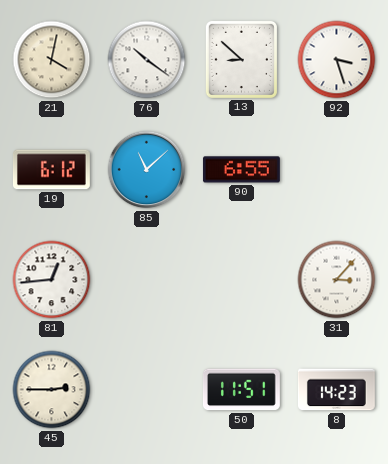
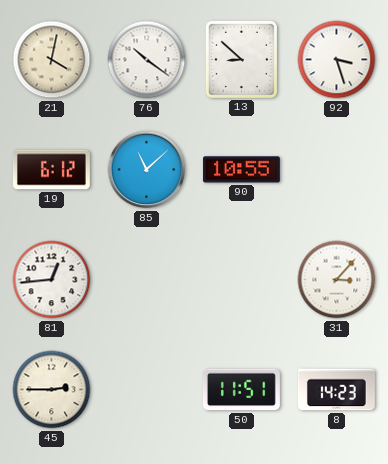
90: 6:55 -> 10:55
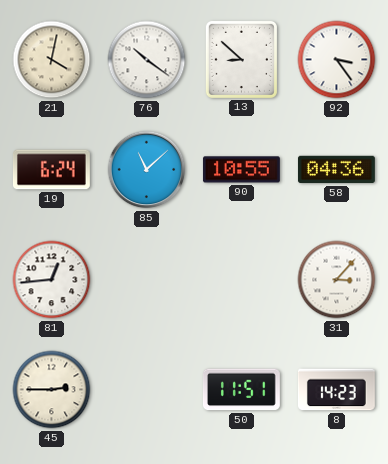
92: 3:27 -> 3:24
19: 6:12 -> 6:24
58: none -> 04:36
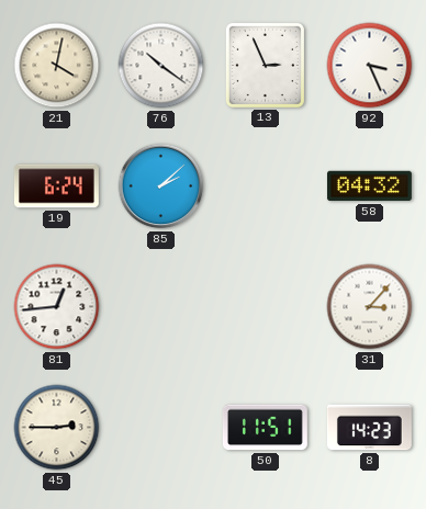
13: 8:52 -> 2:56
92: 3:24 -> 3:26
85: 11:08 -> 2:08
90: 10:55 -> none
58: 04:36 -> 04:32
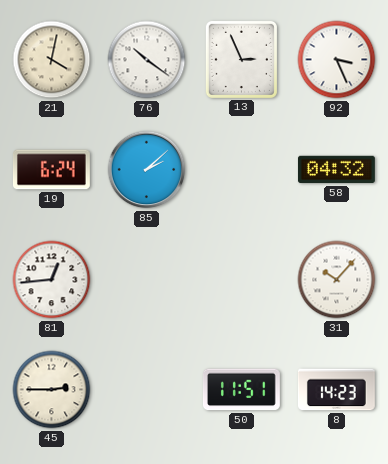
31: 3:07 -> 10:07
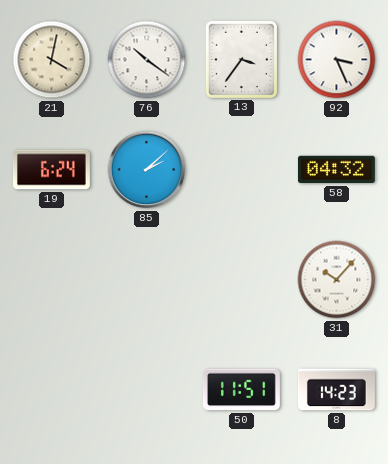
13: 2:56 -> 3:36
81: 12:44 -> none
45: 2:45 -> none
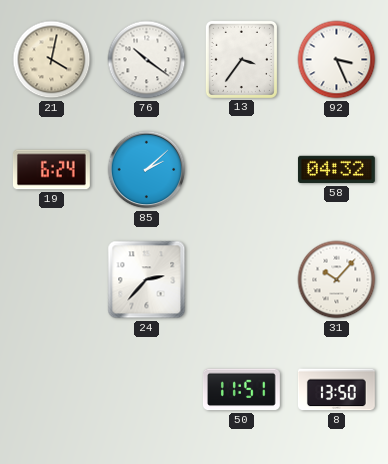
24: none -> 2:37
8: 14:23 -> 13:50
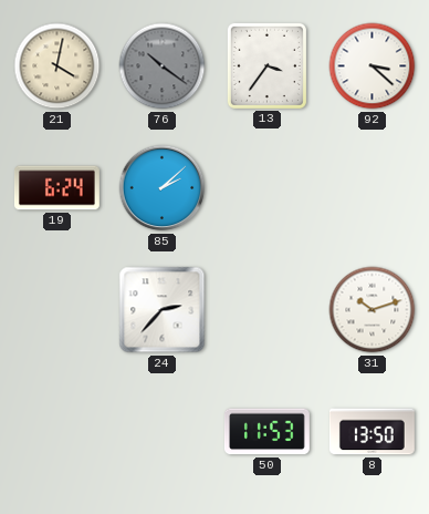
76 dial: white -> grey
92: 3:26 -> 3:22
58: 04:32 -> none
31: 10:07 -> 10:12
50: 11:51 -> 11:53
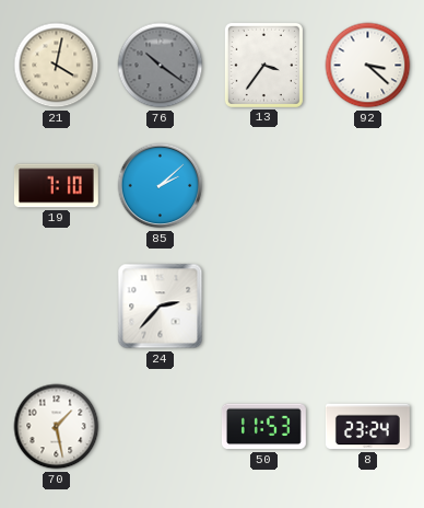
19: 6:24 -> 7:10
31: 10:12 -> none
70: none -> 1:28
8: 13:50 -> 23:24
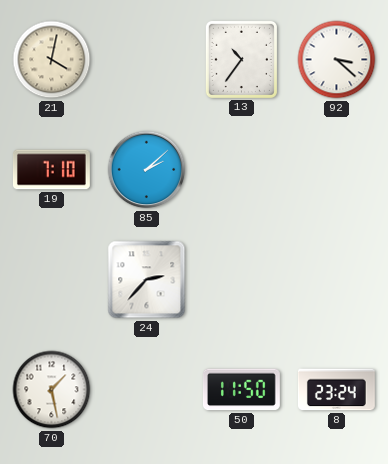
76: 10:21 -> none
13: 3:36 -> 10:36
50: 11:53 -> 11:50
